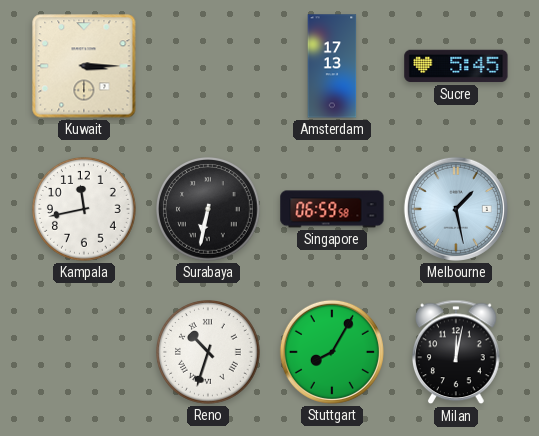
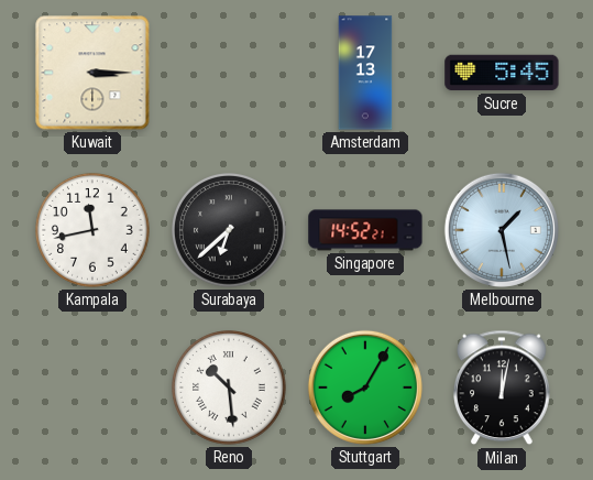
Surabaya: 6:32 -> 6:38
Singapore: 06:59 -> 14:52
Reno: 10:33 -> 10:29
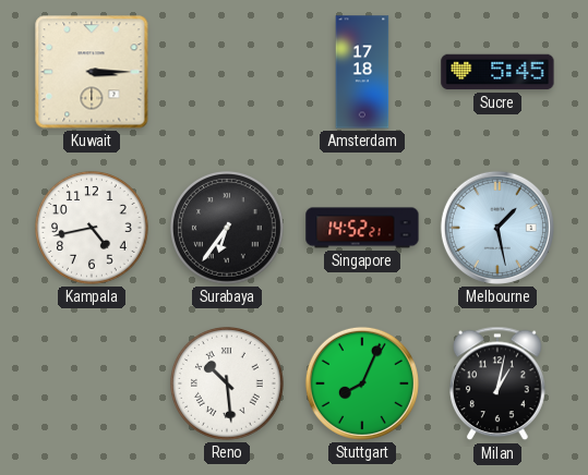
Amsterdam: 17:13 -> 17:18
Kampala: 11:43 -> 4:43
Surabaya: 6:38 -> 6:36
Stuttgart: 8:05 -> 8:04
Milan: 12:02 -> 1:02
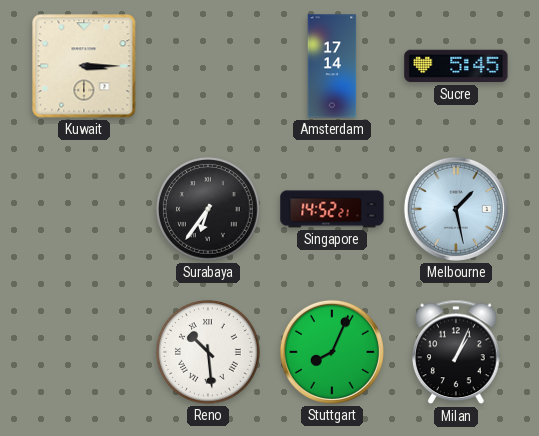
Amsterdam: 17:18 -> 17:14
Kampala: 4:43 -> none
Milan: 1:02 -> 1:04
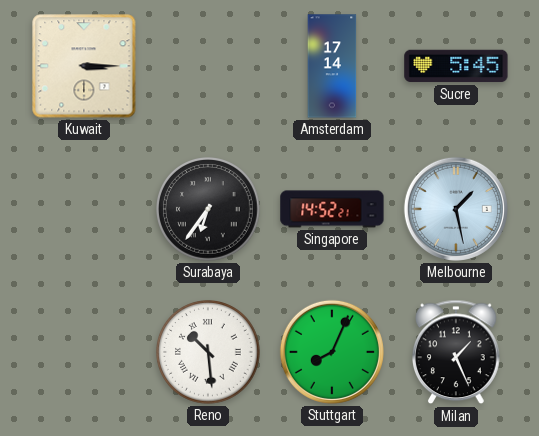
Milan: 1:04 -> 1:26
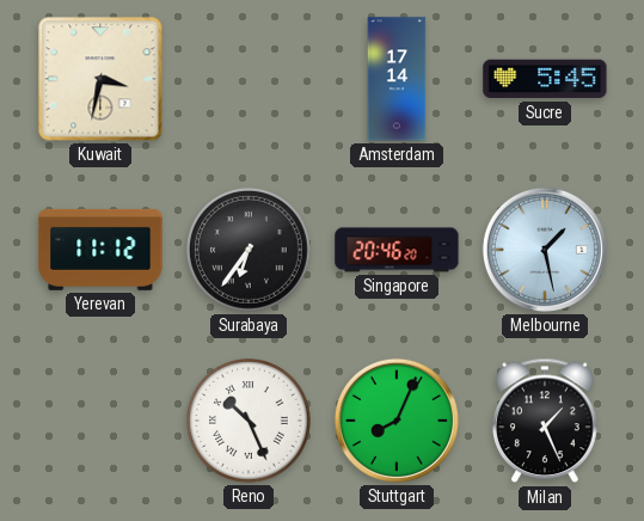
Kuwait: 3:15 -> 3:32
Yerevan: none -> 11:12
Singapore: 14:52 -> 20:46
Reno: 10:29 -> 10:26
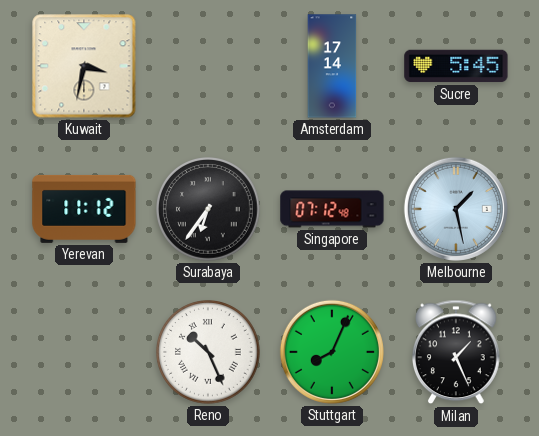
Singapore: 20:46 -> 07:12
